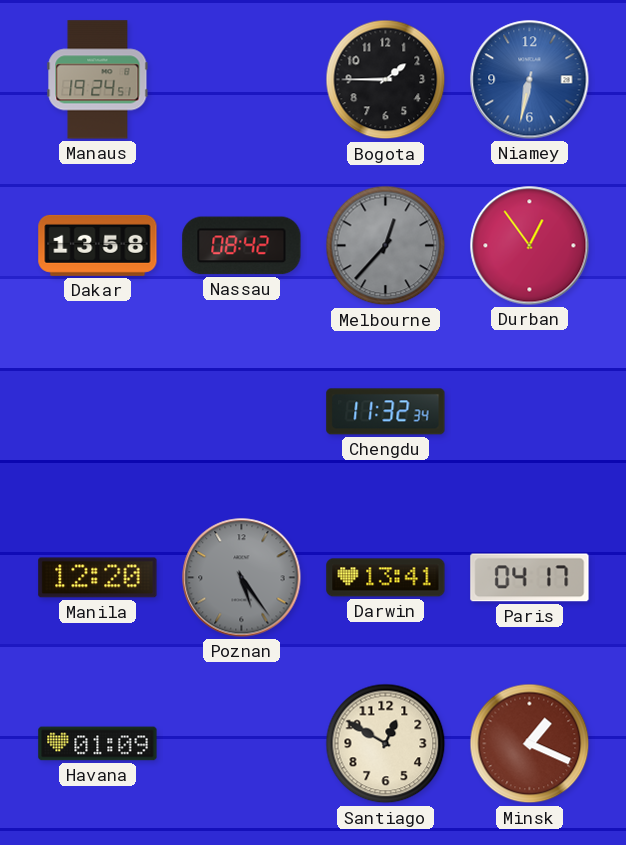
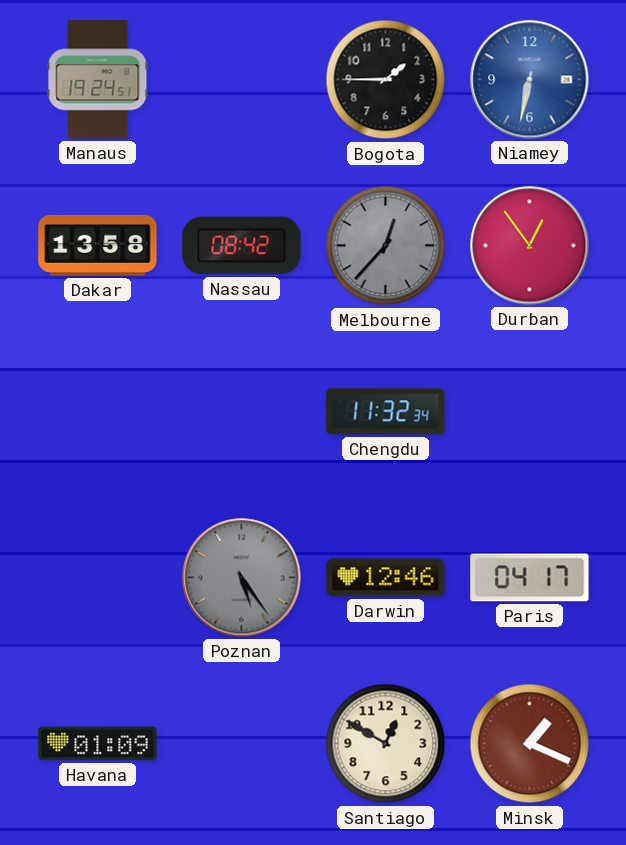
Manila: 12:20 -> none
Darwin: 13:41 -> 12:46
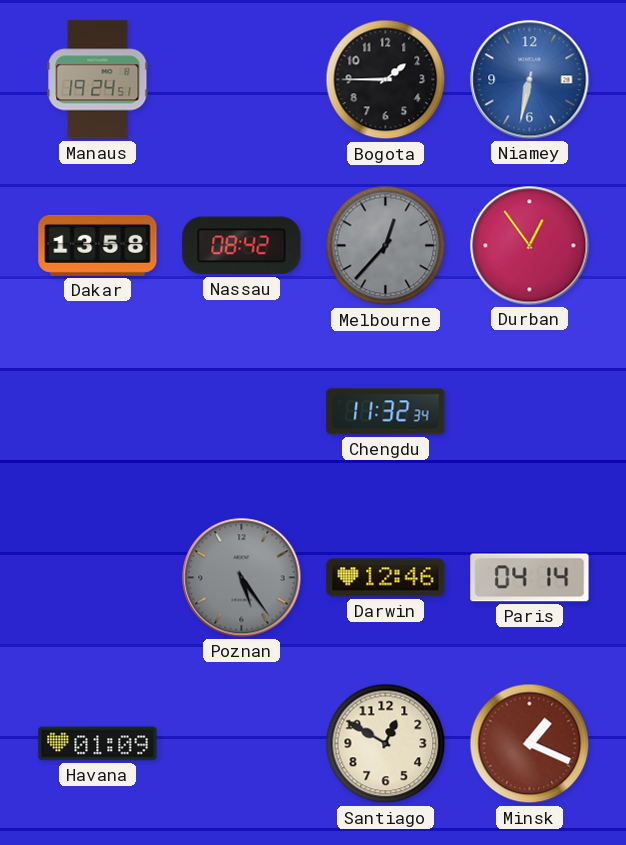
Paris: 04:17 -> 04:14
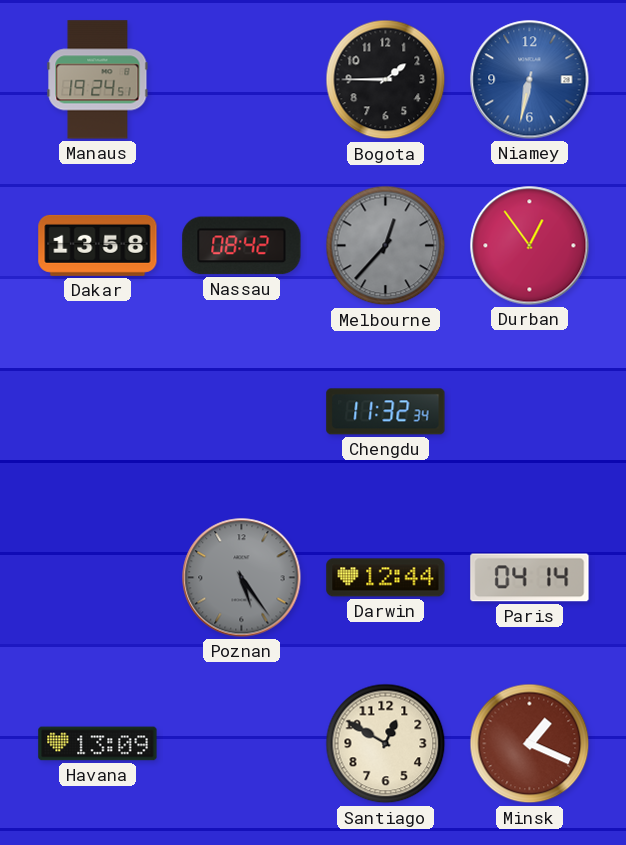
Darwin: 12:46 -> 12:44
Havana: 01:09 -> 13:09
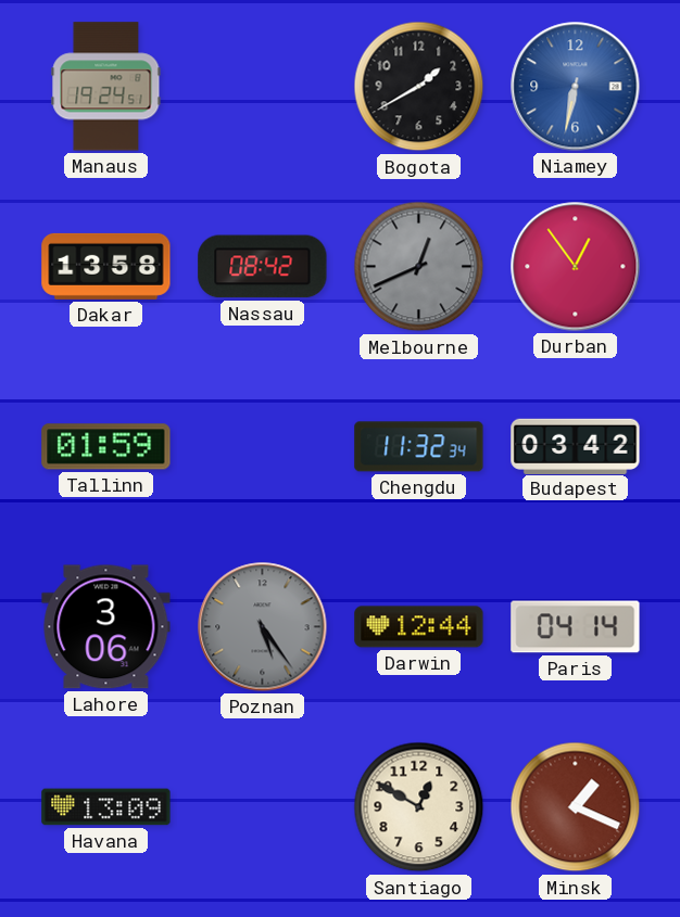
Bogota: 1:45 -> 1:40
Melbourne: 12:37 -> 12:41
Tallinn: none -> 01:59
Budapest: none -> 03:42
Lahore: none -> 3:06
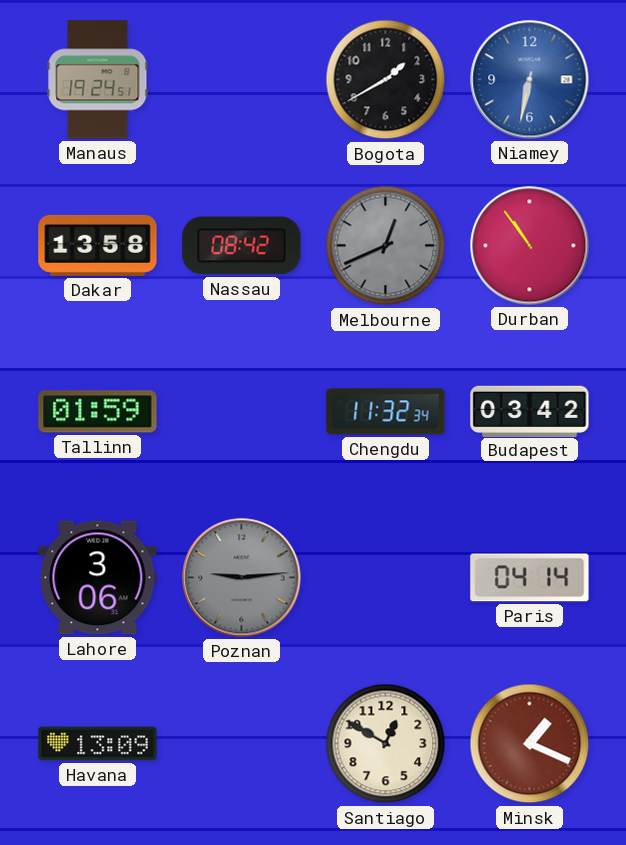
Durban: 12:54 -> 10:54
Poznan: 5:24 -> 9:14
Darwin: 12:44 -> none
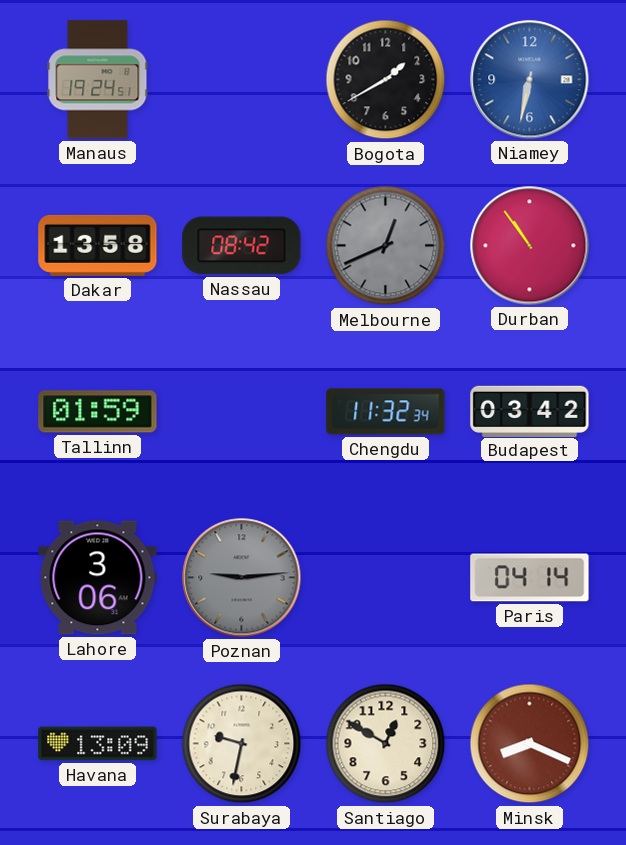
Surabaya: none -> 9:32
Minsk: 1:19 -> 8:19
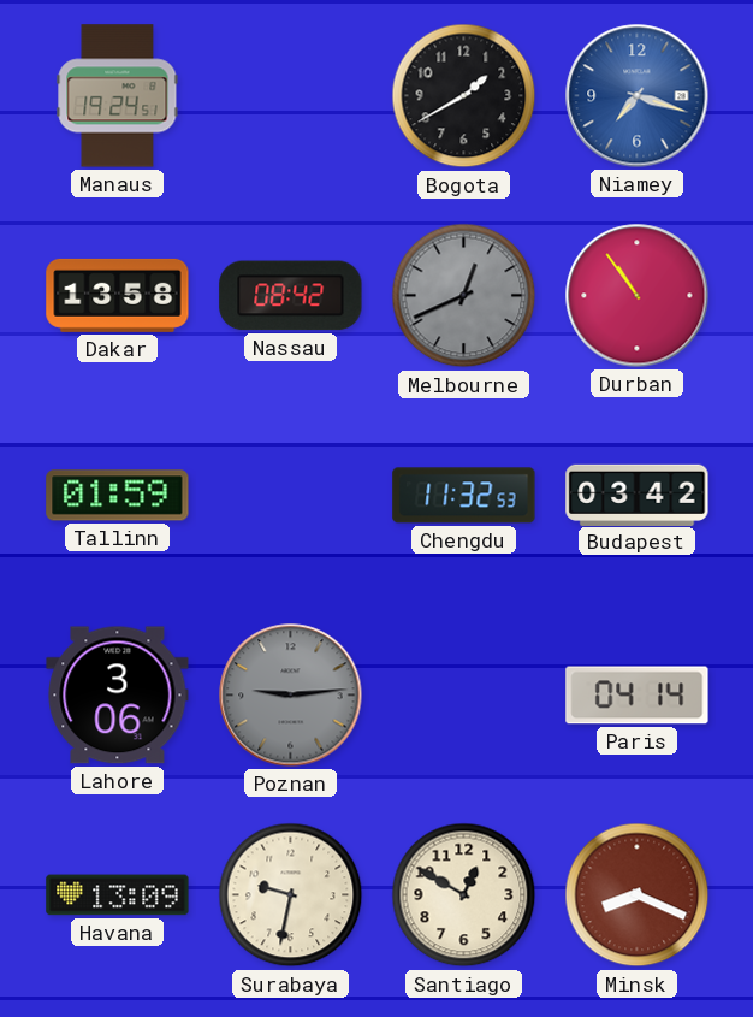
Niamey: 6:32 -> 7:18
Chengdu: 11:32:34 -> 11:32:53
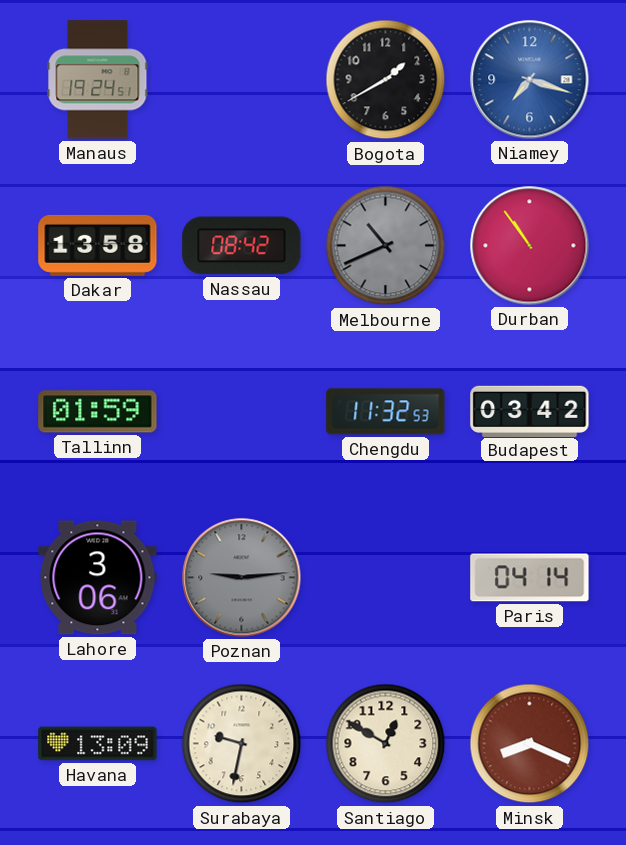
Melbourne: 12:41 -> 10:41
